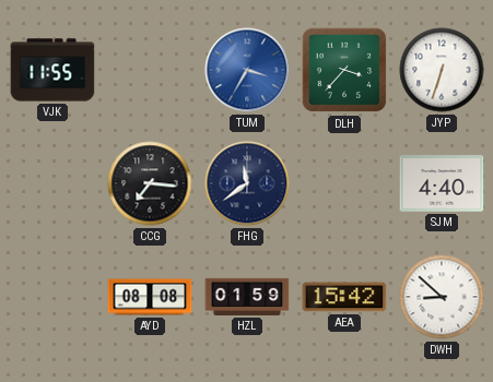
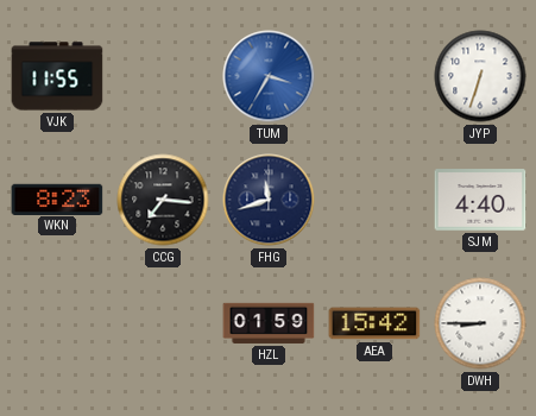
DLH: 3:37 -> none
WKN: none -> 8:23
FHG: 11:39 -> 11:42
AYD: 08:08 -> none
DWH: 8:52 -> 8:45
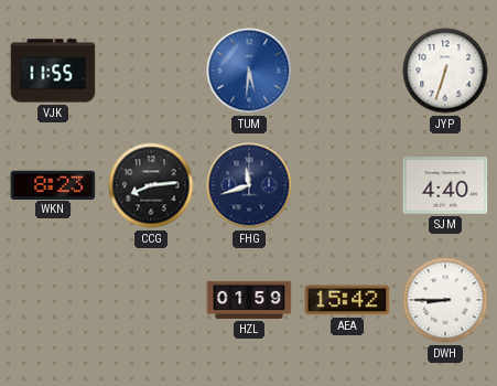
TUM: 3:35 -> 5:31
CCG: 7:16 -> 8:14
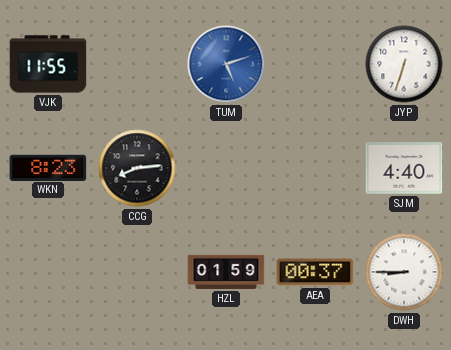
TUM: 5:31 -> 5:12
FHG: 11:42 -> none
AEA: 15:42 -> 00:37
